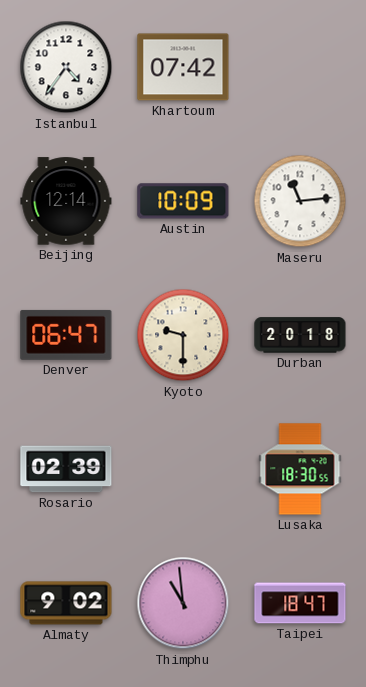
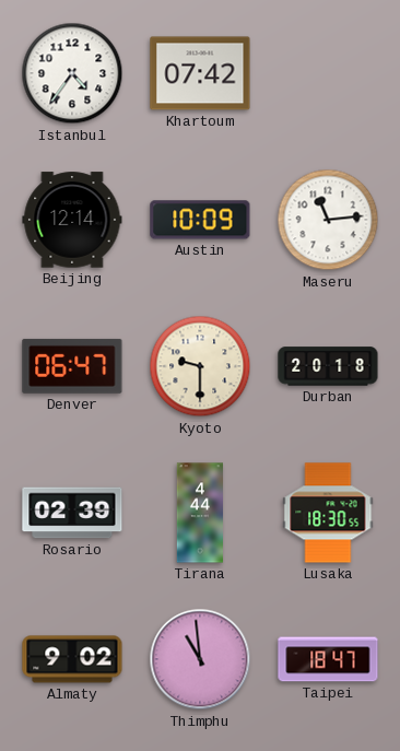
Tirana: none -> 4:44
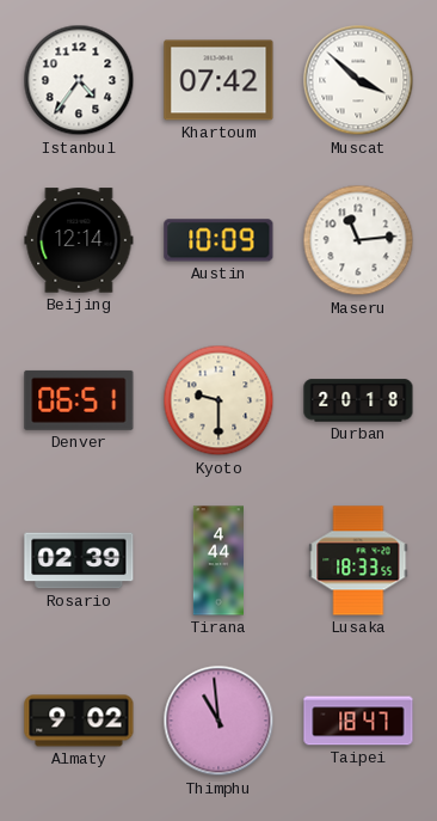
Muscat: none -> 3:52
Denver: 06:47 -> 06:51
Lusaka: 18:30 -> 18:33
